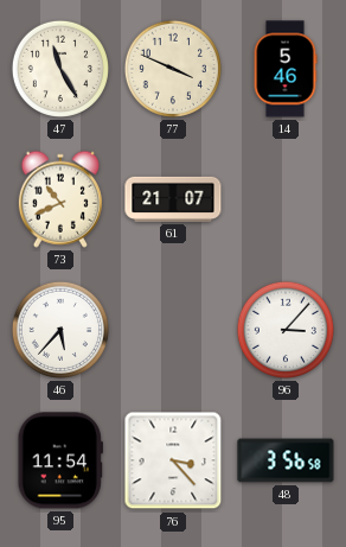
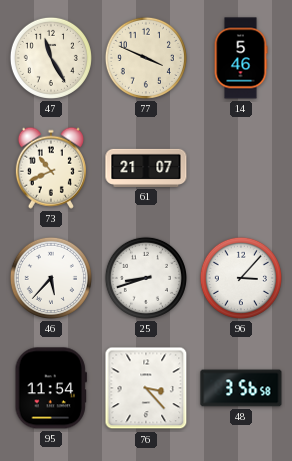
25: none -> 8:42
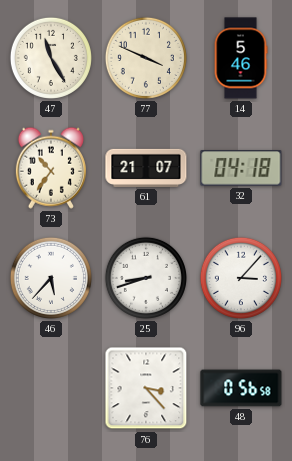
73: 10:41 -> 10:36
32: none -> 04:18
95: 11:54 -> none
48: 3:56 -> 0:56
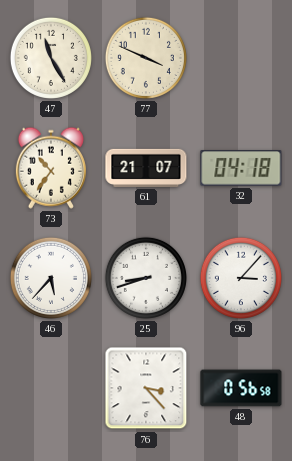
14: 5:46 -> none
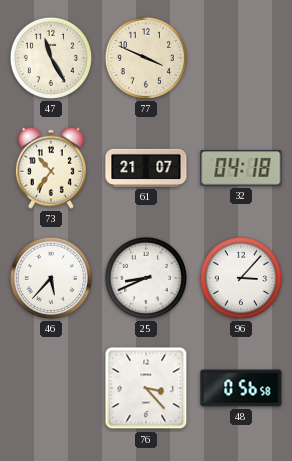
25: 8:42 -> 8:41
